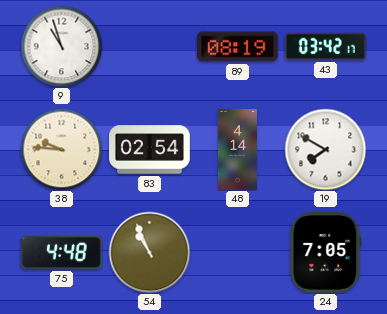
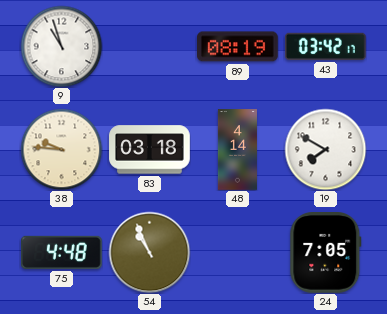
83: 02:54 -> 03:18
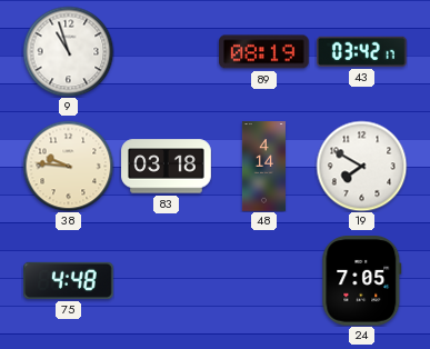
54: 10:56 -> none
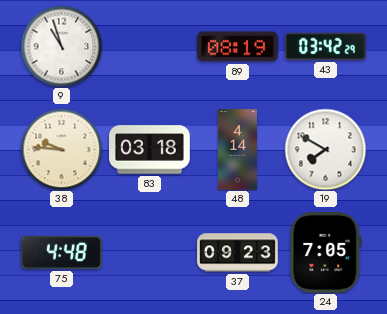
43: 03:42:17 -> 03:42:29
37: none -> 09:23
